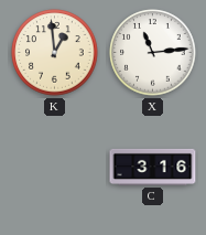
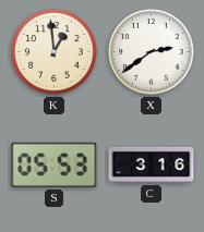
X: 11:14 -> 2:39
S: none -> 05:53
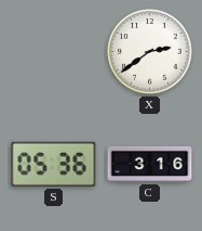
K: 12:59 -> none
S: 05:53 -> 05:36
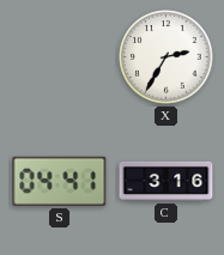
X: 2:39 -> 2:35
S: 05:36 -> 04:41
